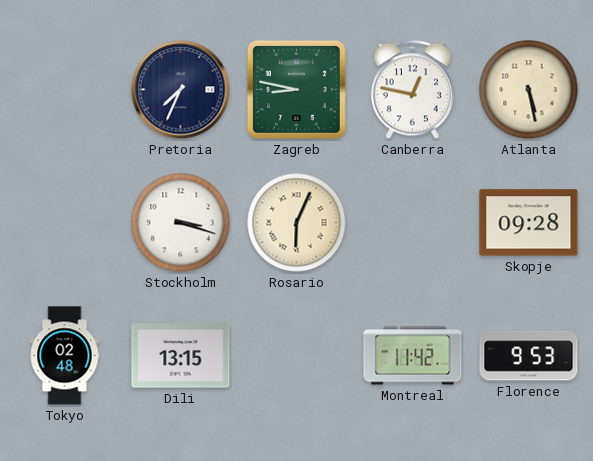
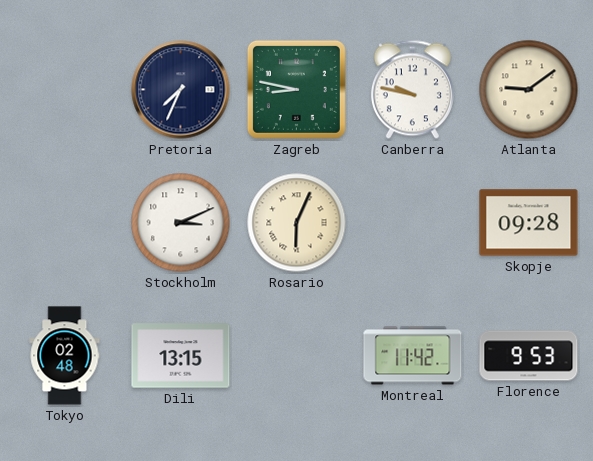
Canberra: 12:47 -> 9:47
Atlanta: 5:28 -> 9:09
Stockholm: 3:18 -> 3:11
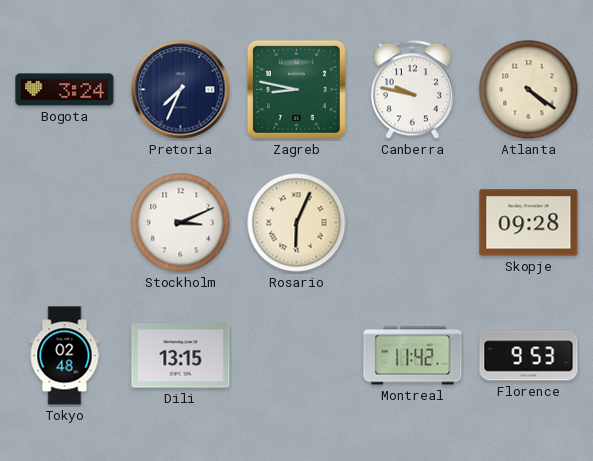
Bogota: none -> 3:24
Atlanta: 9:09 -> 4:21
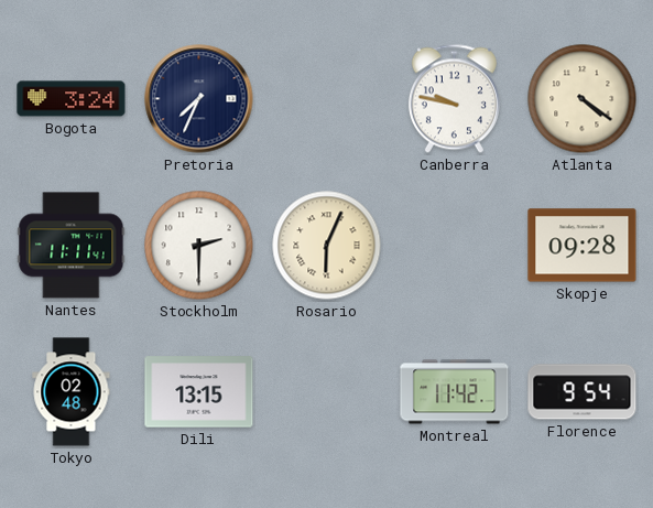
Zagreb: 8:47 -> none
Nantes: none -> 11:11
Stockholm: 3:11 -> 2:30
Florence: 9:53 -> 9:54
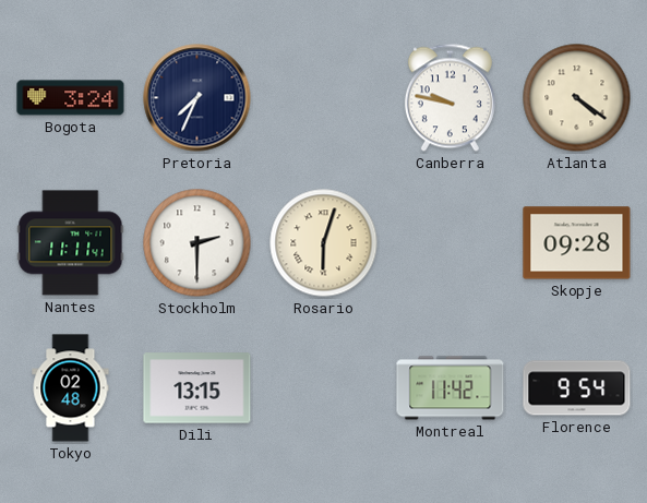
Rosario: 6:04 -> 6:03
